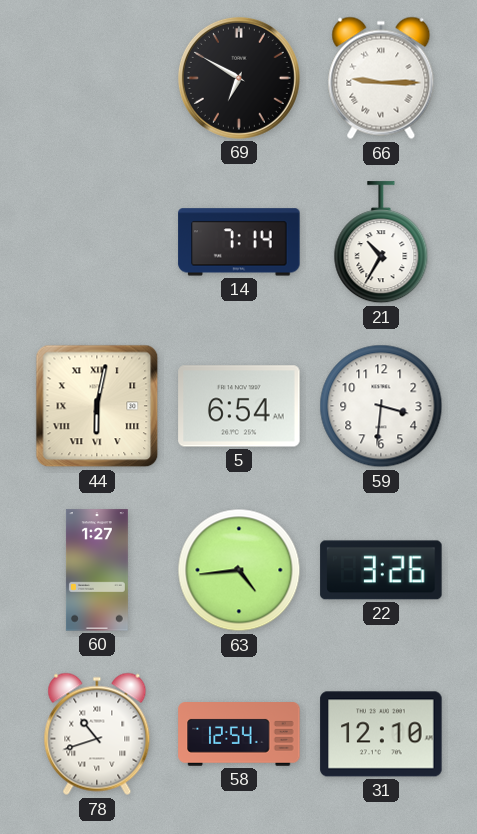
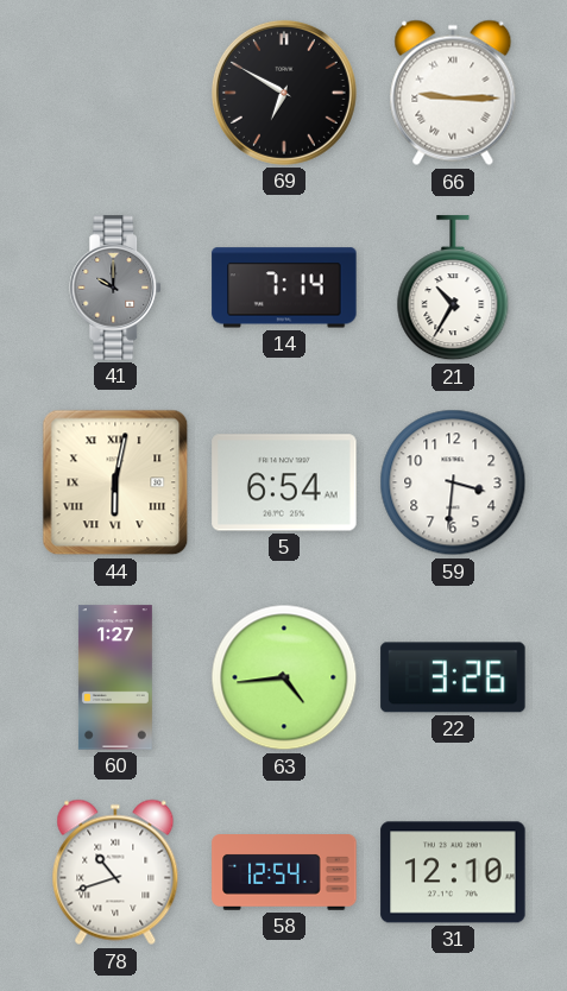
41: none -> 10:00
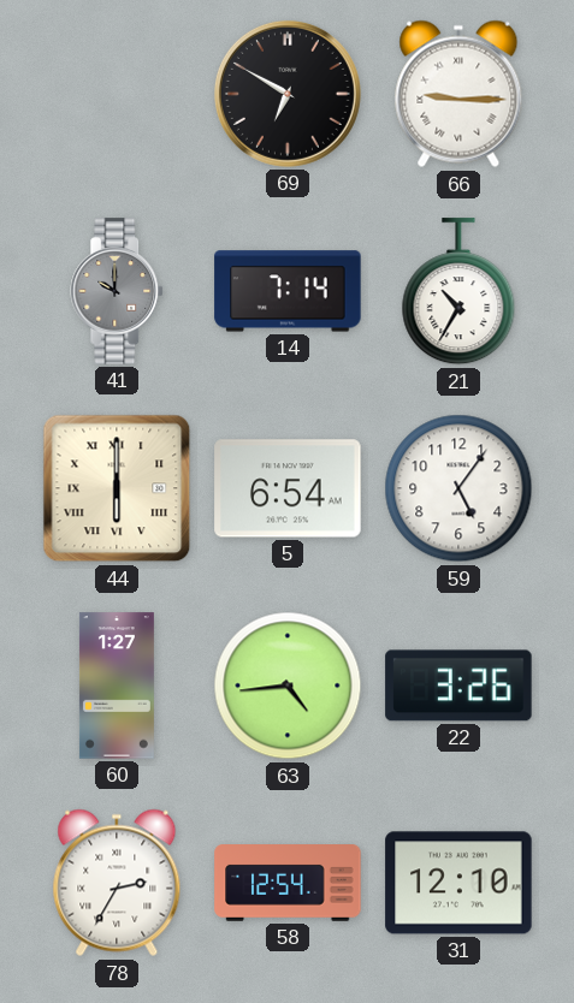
44: 6:02 -> 6:00
59: 3:31 -> 5:06
78: 10:42 -> 2:35
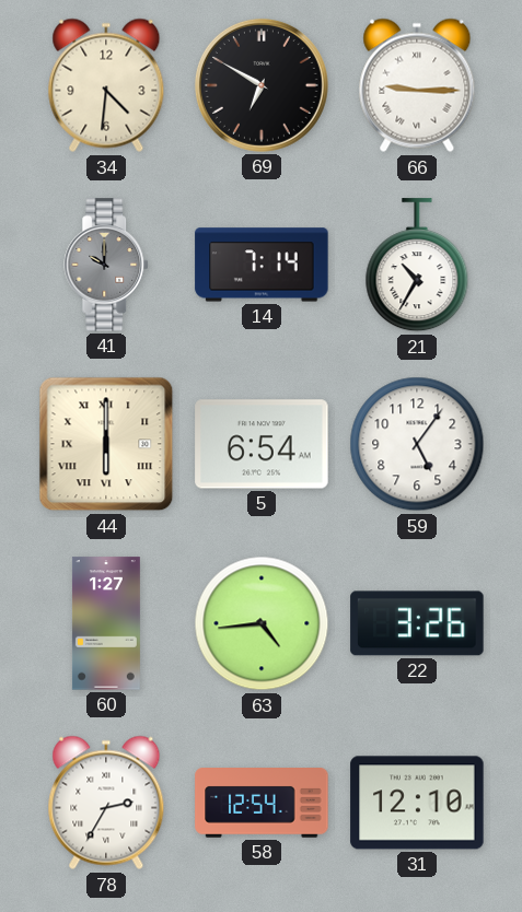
34: none -> 4:31
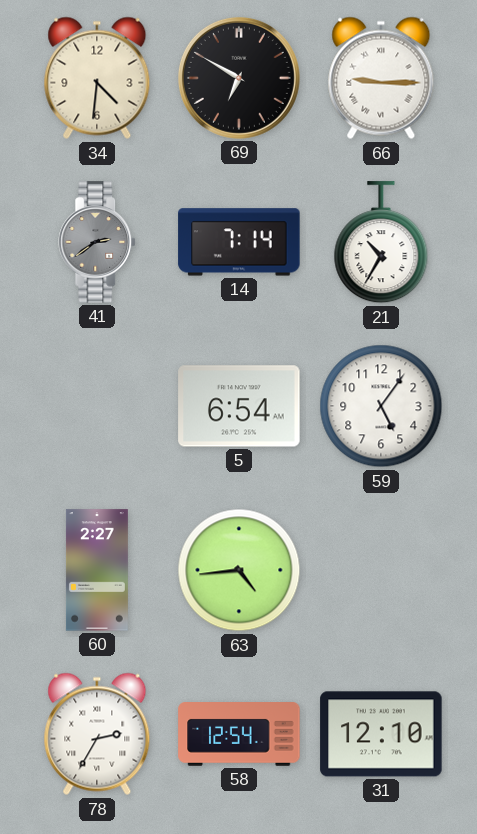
41: 10:00 -> 2:39
44: 6:00 -> none
60: 1:27 -> 2:27
22: 3:26 -> none
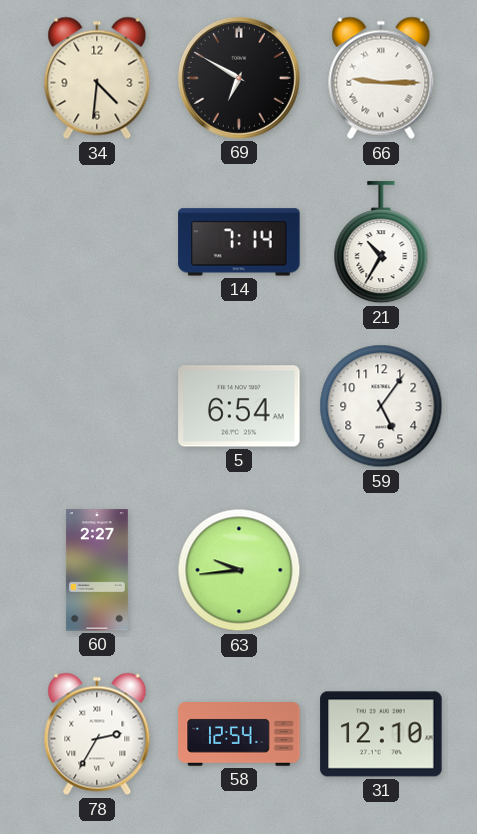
41: 2:39 -> none
63: 4:44 -> 9:44
